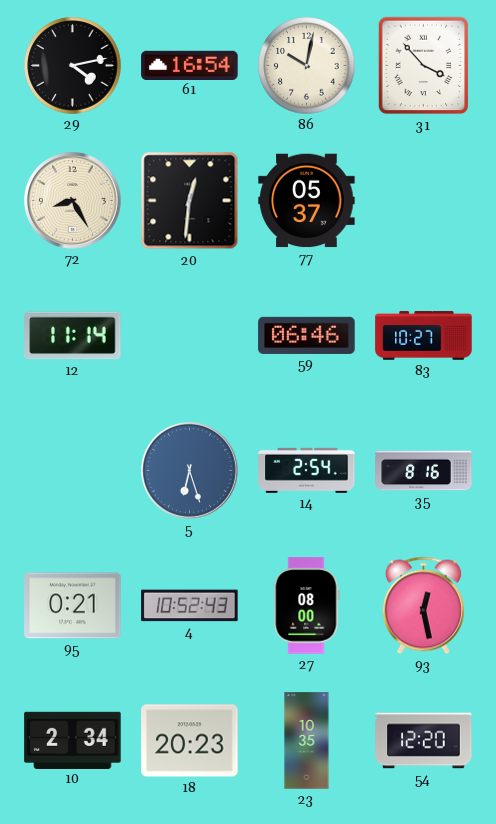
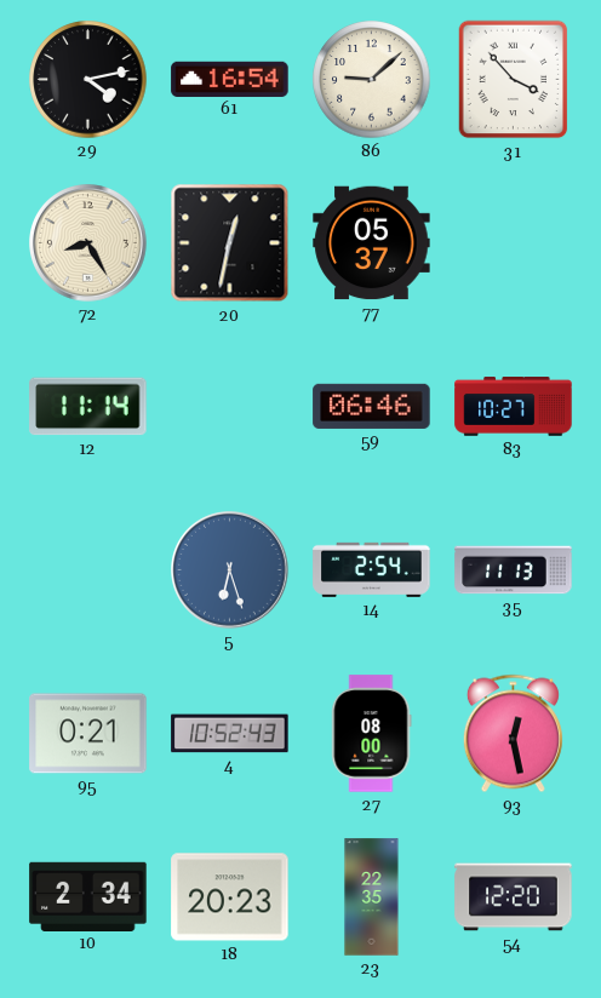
86: 10:02 -> 9:08
20: 12:31 -> 12:32
35: 8:16 -> 11:13
23: 10:35 -> 22:35
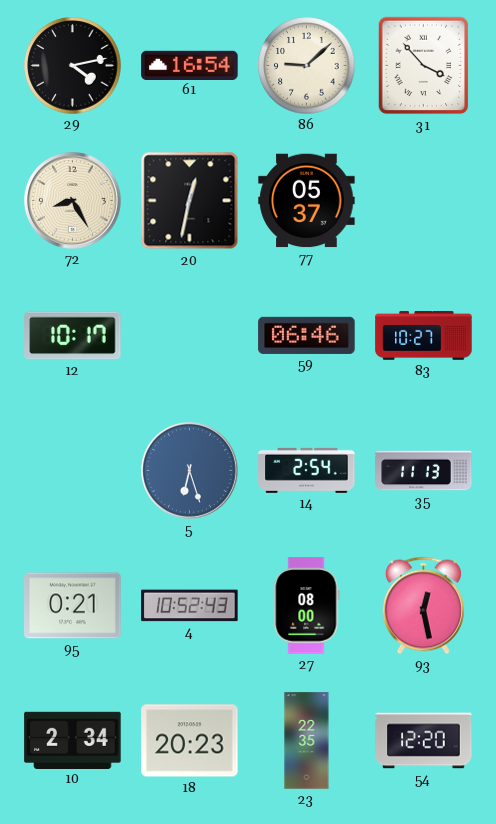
12: 11:14 -> 10:17
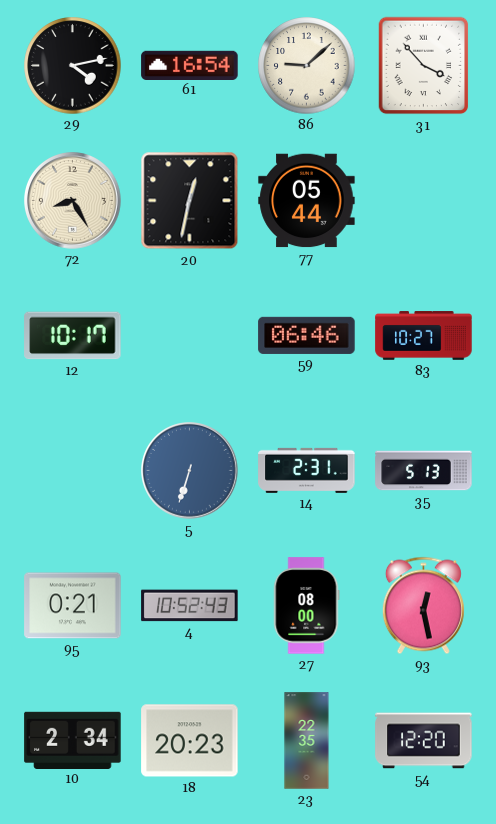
77: 05:37 -> 05:44
5: 6:27 -> 6:33
14: 2:54 -> 2:31
35: 11:13 -> 5:13
